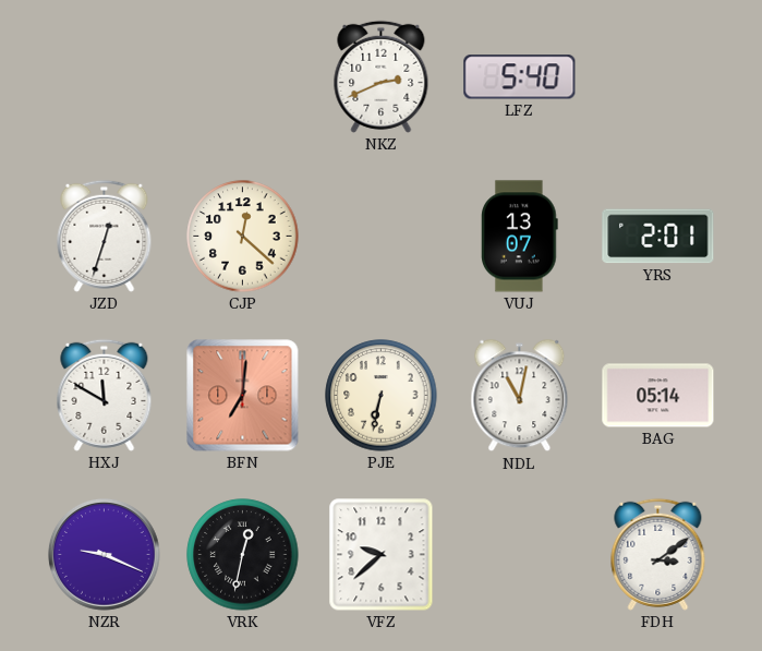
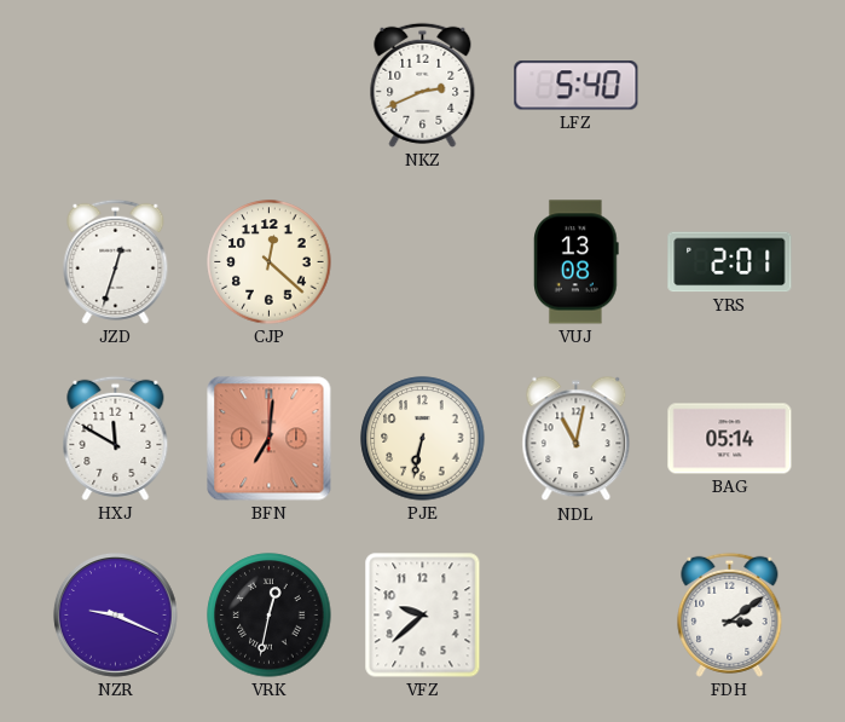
VUJ: 13:07 -> 13:08
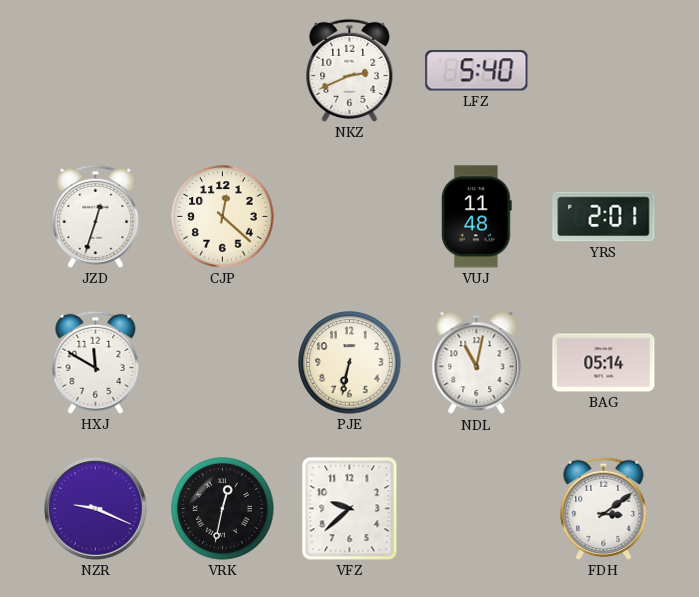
VUJ: 13:08 -> 11:48
BFN: 7:01 -> none
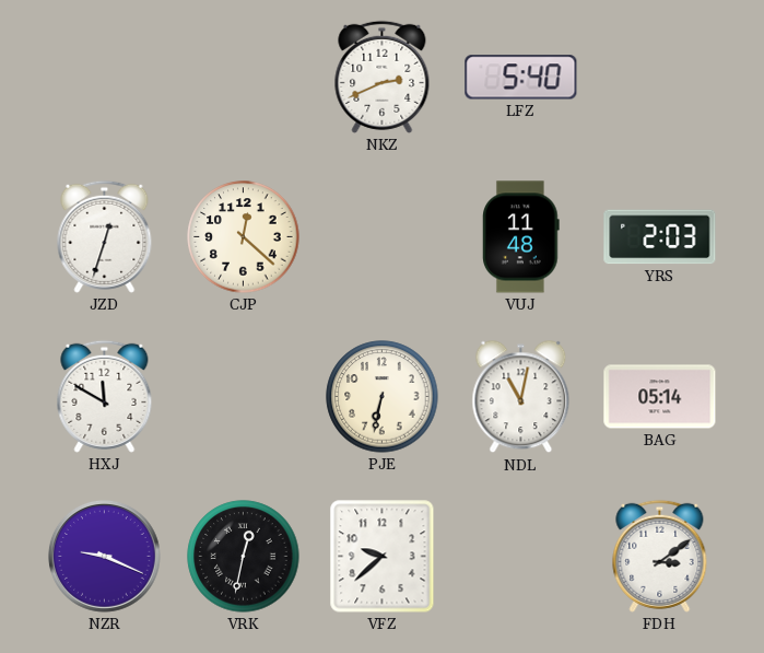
YRS: 2:01 -> 2:03
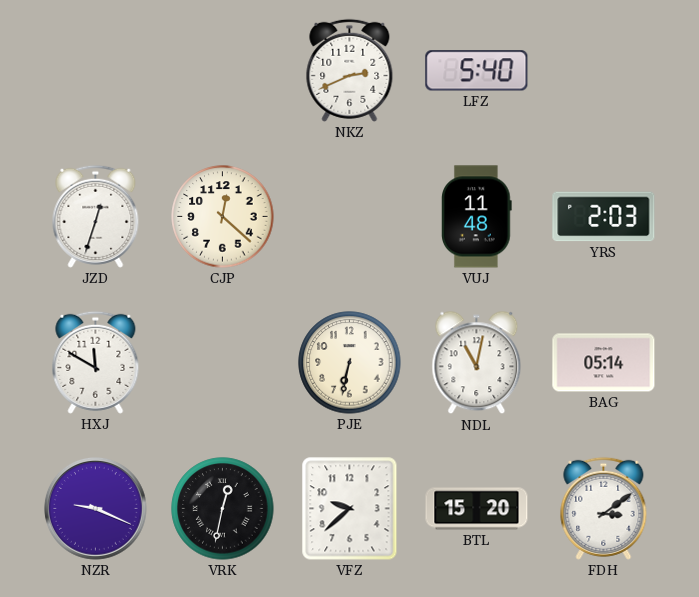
BTL: none -> 15:20
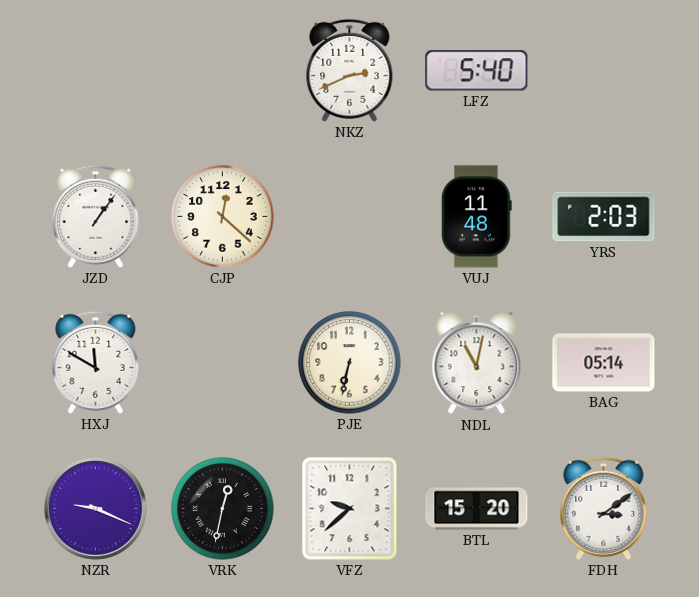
JZD: 12:33 -> 1:06
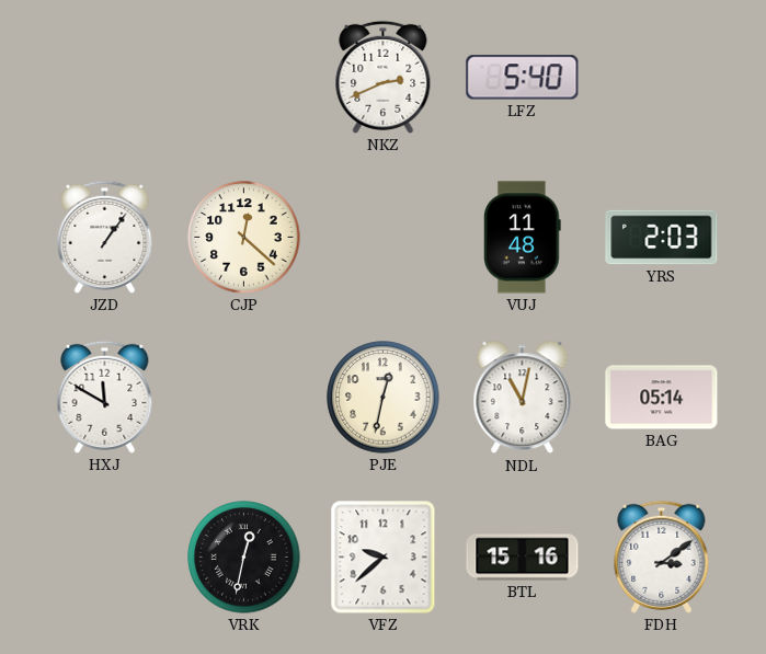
PJE: 6:32 -> 12:32
NZR: 9:19 -> none
BTL: 15:20 -> 15:16
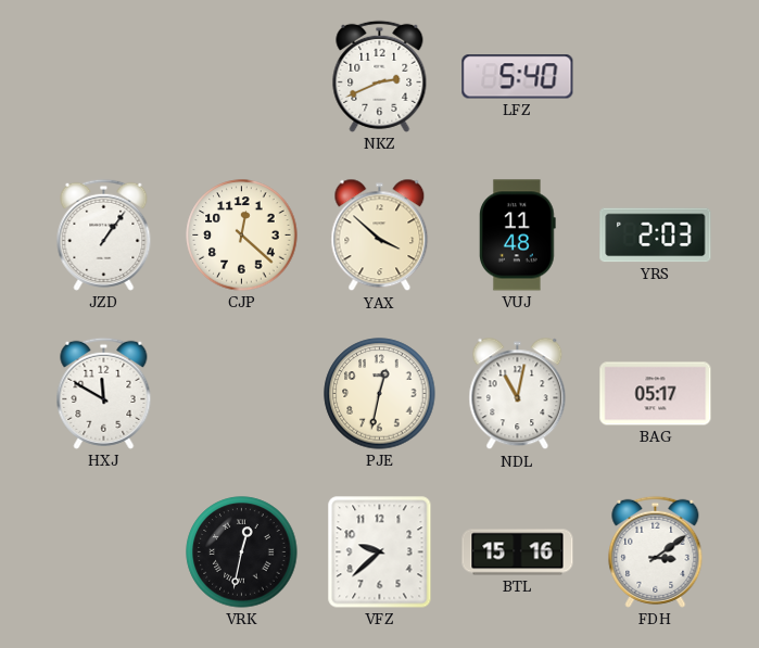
YAX: none -> 3:52
BAG: 05:14 -> 05:17
